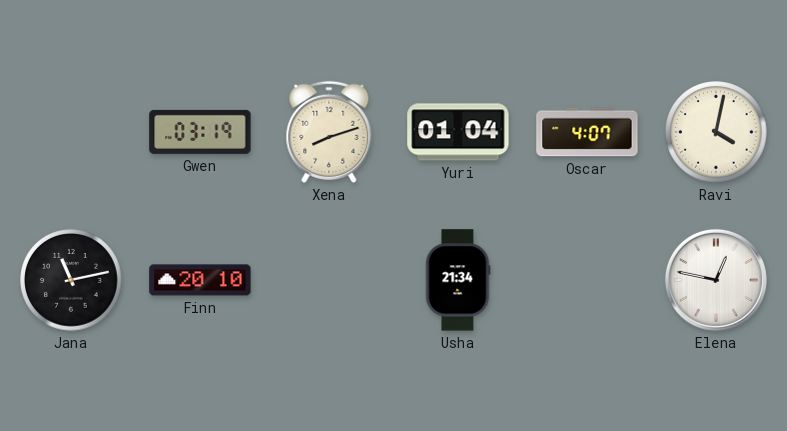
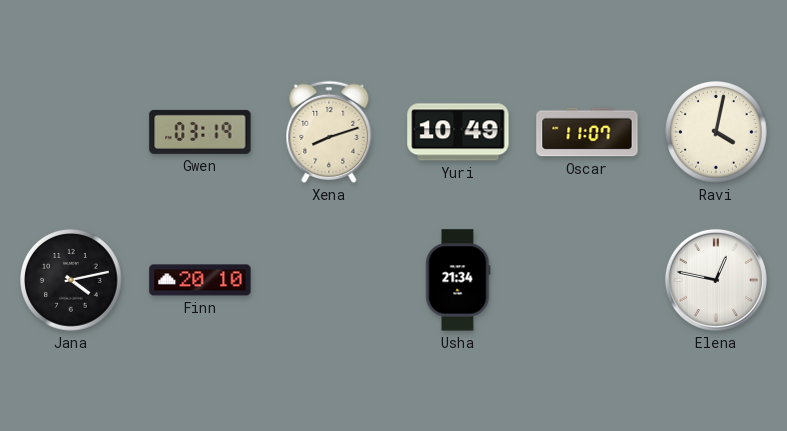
Yuri: 01:04 -> 10:49
Oscar: 4:07 -> 11:07
Jana: 11:13 -> 4:13
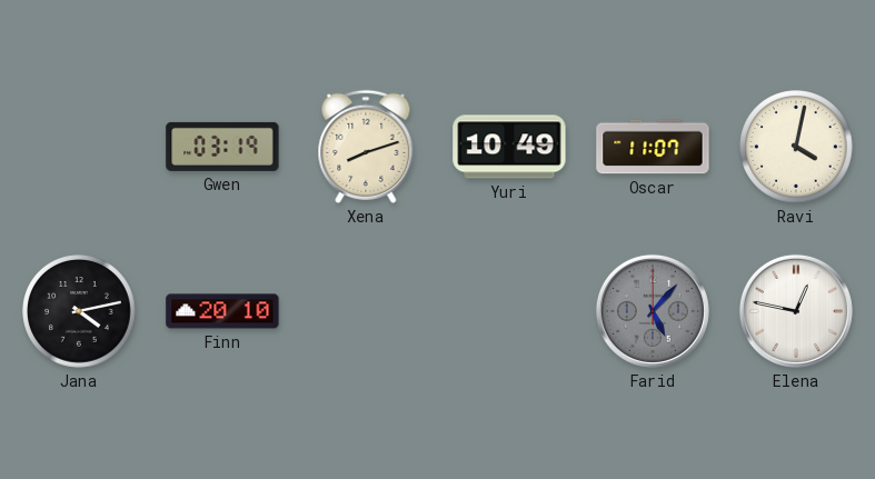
Usha: 21:34 -> none
Farid: none -> 5:07
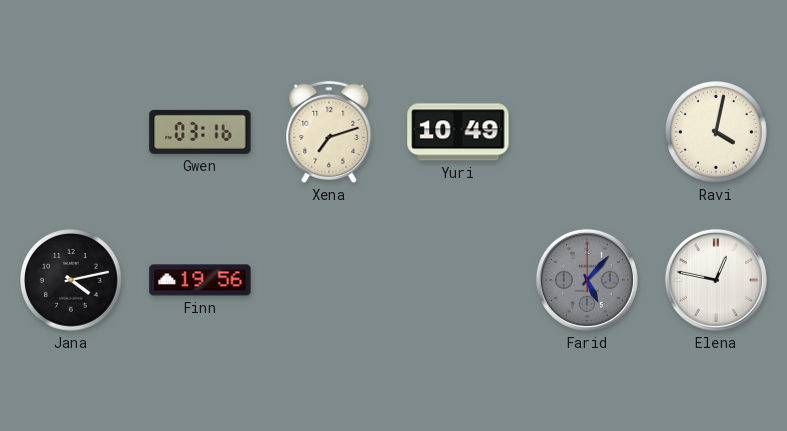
Gwen: 03:19 -> 03:16
Xena: 8:12 -> 7:12
Oscar: 11:07 -> none
Finn: 20:10 -> 19:56
